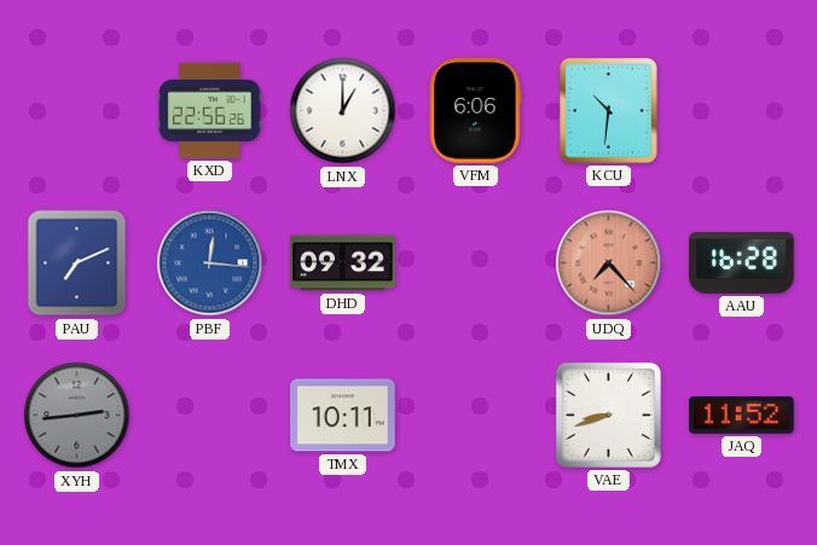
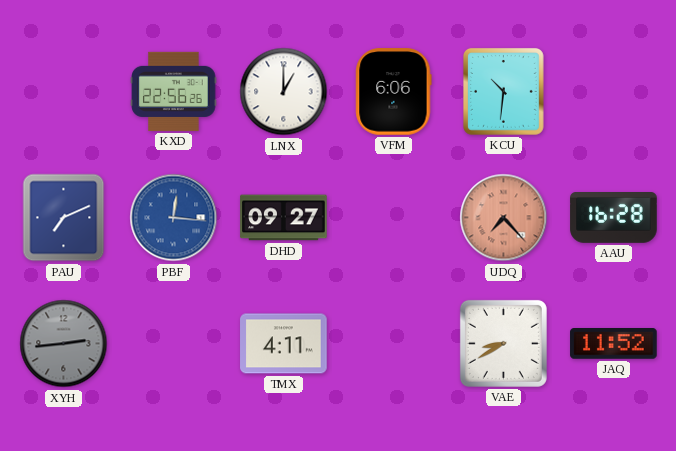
DHD: 09:32 -> 09:27
TMX: 10:11 -> 4:11
VAE: 8:42 -> 8:40
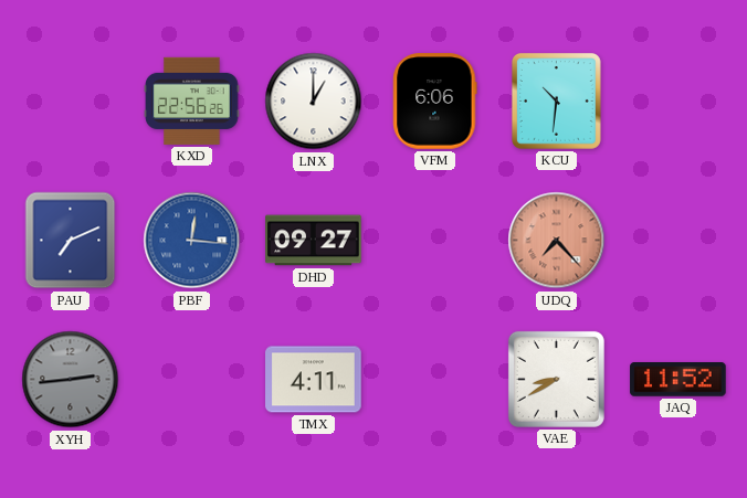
AAU: 16:28 -> none
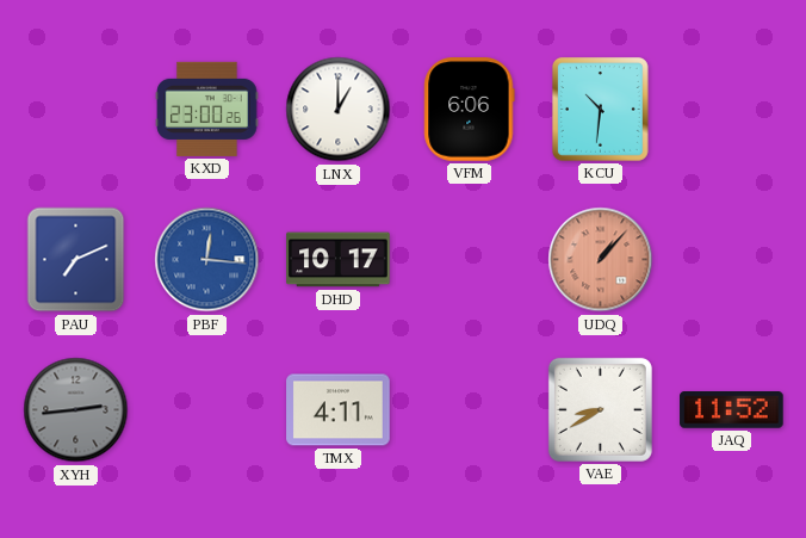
KXD: 22:56 -> 23:00
DHD: 09:27 -> 10:17
UDQ: 7:23 -> 1:07
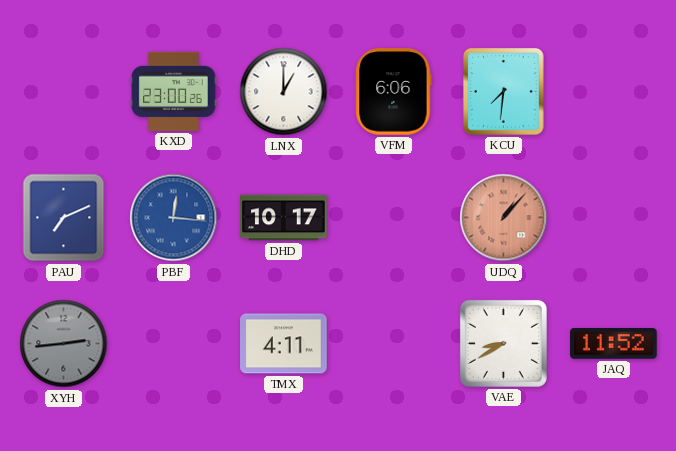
KCU: 10:31 -> 7:31
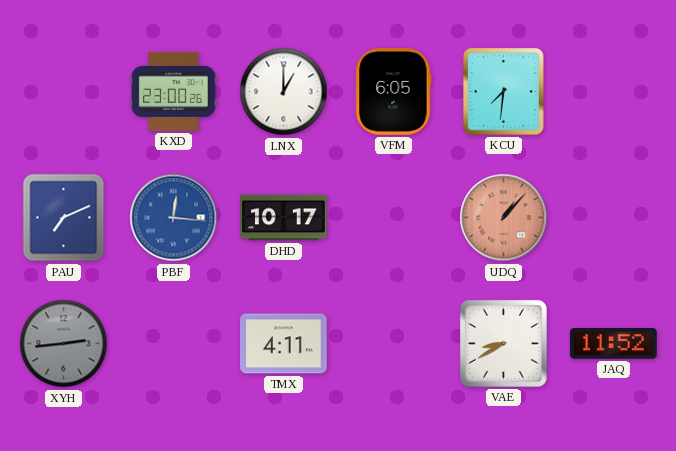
VFM: 6:06 -> 6:05
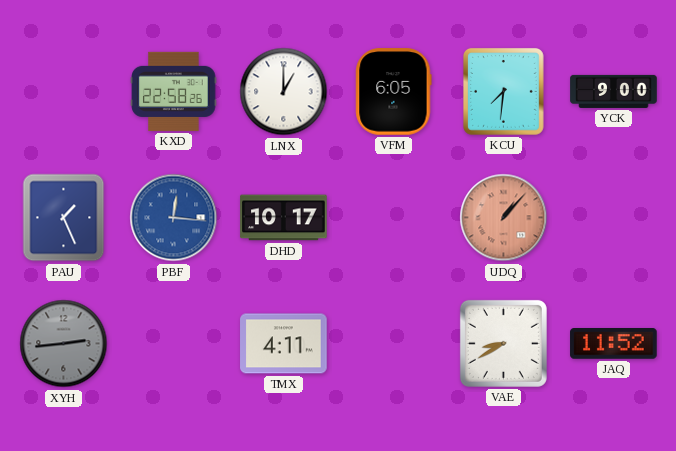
KXD: 23:00 -> 22:58
YCK: none -> 9:00
PAU: 7:11 -> 1:26
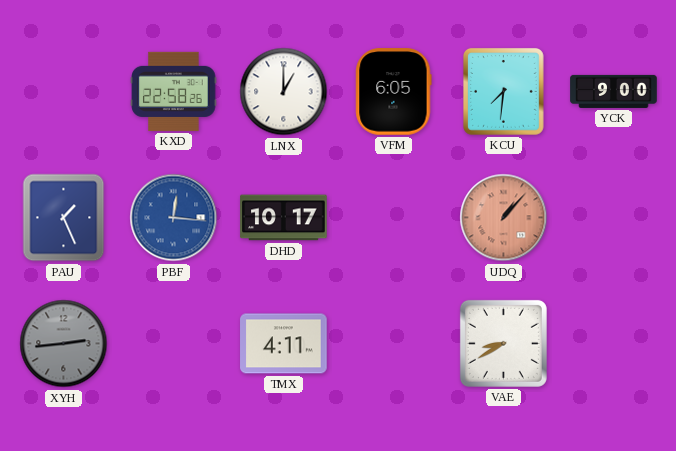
JAQ: 11:52 -> none
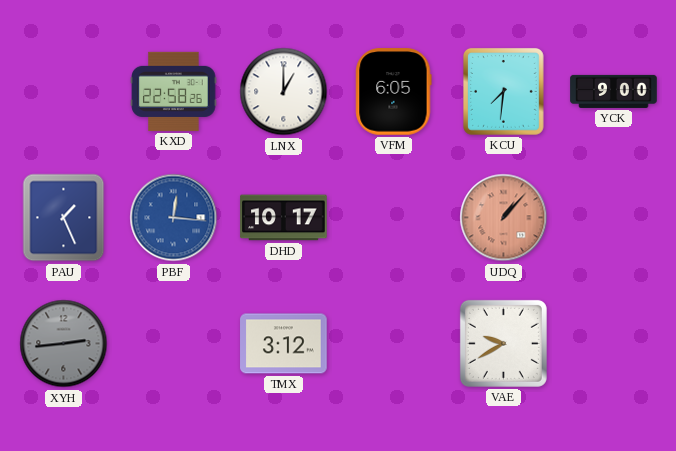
TMX: 4:11 -> 3:12
VAE: 8:40 -> 9:40
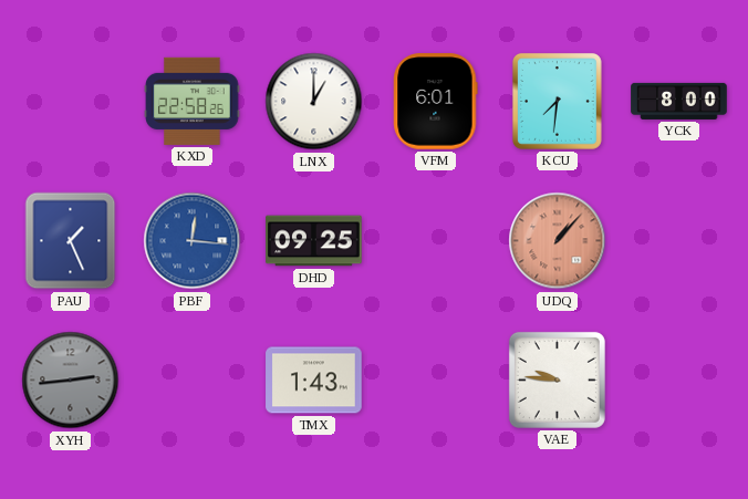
VFM: 6:05 -> 6:01
YCK: 9:00 -> 8:00
DHD: 10:17 -> 09:25
TMX: 3:12 -> 1:43
VAE: 9:40 -> 9:46
